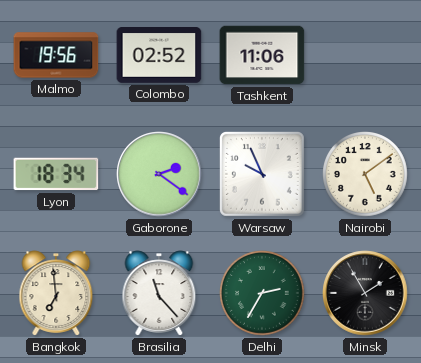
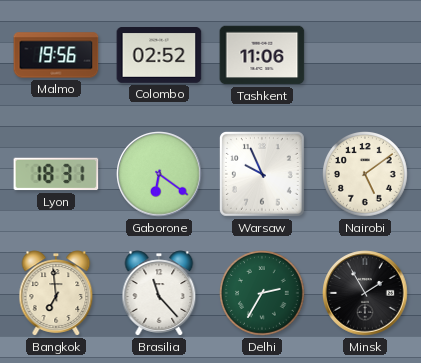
Lyon: 18:34 -> 18:31
Gaborone: 2:21 -> 6:21
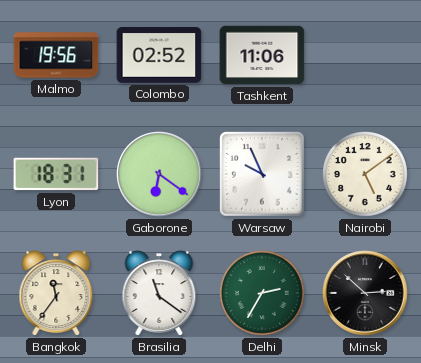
Bangkok: 6:59 -> 11:36
Brasilia: 11:23 -> 11:21
Minsk: 1:55 -> 2:52
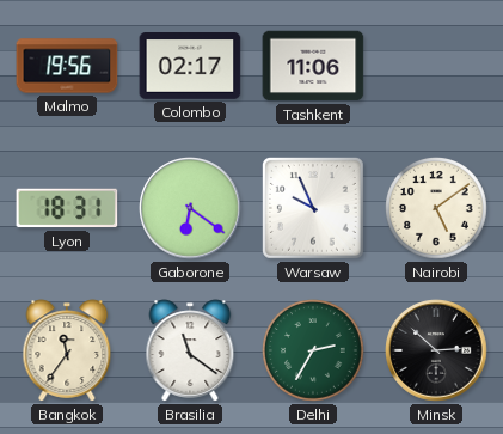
Colombo: 02:52 -> 02:17
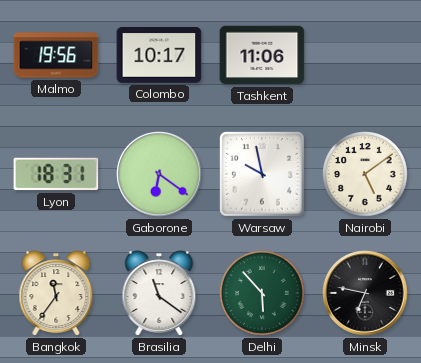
Colombo: 02:17 -> 10:17
Warsaw: 9:56 -> 9:58
Delhi: 2:35 -> 5:53
Minsk: 2:52 -> 6:47
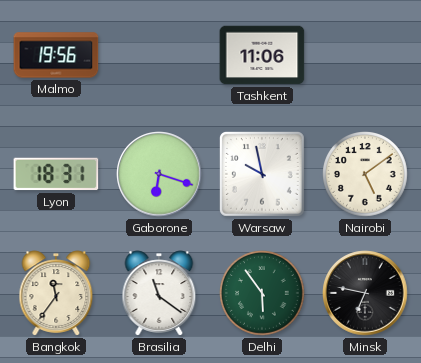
Colombo: 10:17 -> none
Gaborone: 6:21 -> 6:18
Delhi: 5:53 -> 5:54
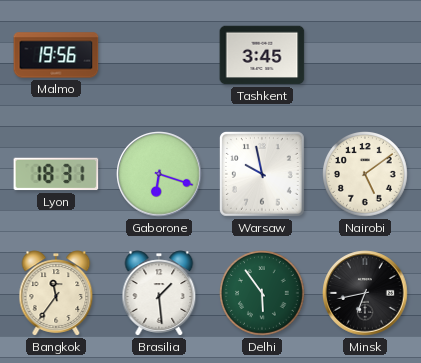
Tashkent: 11:06 -> 3:45
Brasilia: 11:21 -> 1:29
Minsk: 6:47 -> 6:43
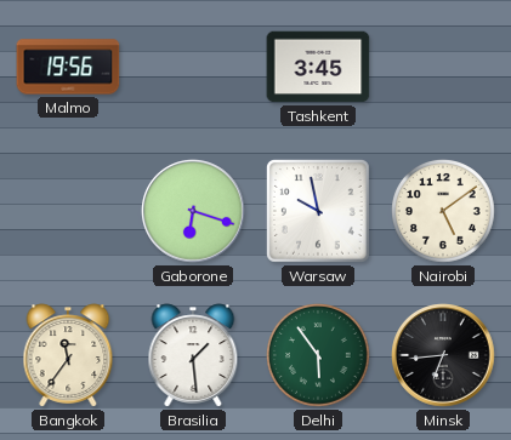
Lyon: 18:31 -> none
Minsk: 6:43 -> 6:44
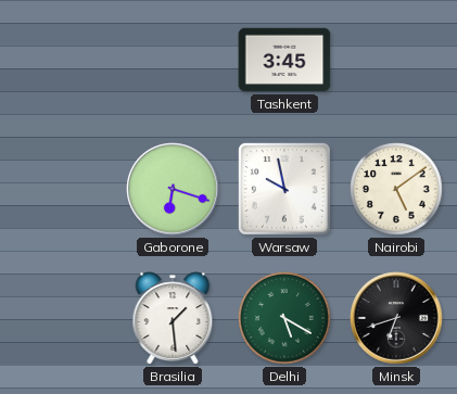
Malmo: 19:56 -> none
Bangkok: 11:36 -> none
Delhi: 5:54 -> 5:20
Minsk: 6:44 -> 6:42
